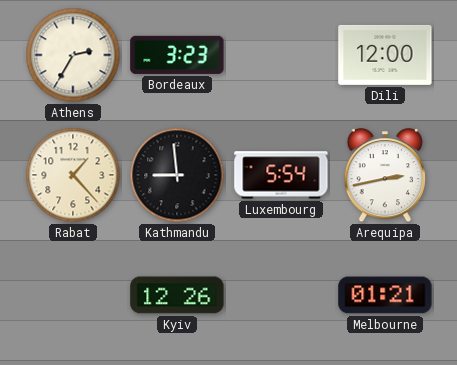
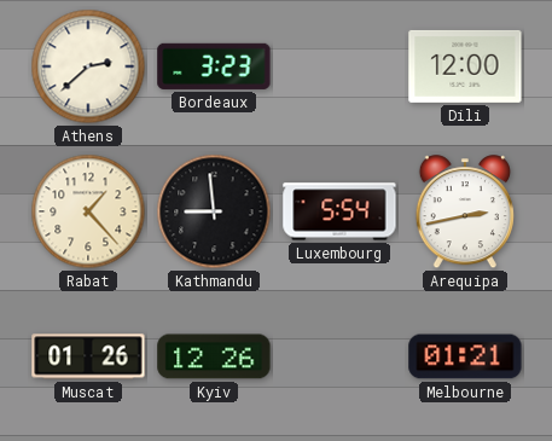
Athens: 2:35 -> 2:38
Muscat: none -> 01:26
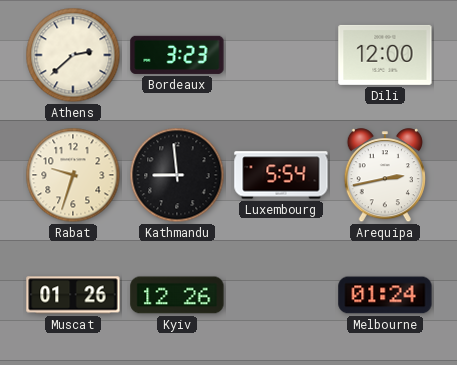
Rabat: 1:23 -> 9:33
Melbourne: 01:21 -> 01:24
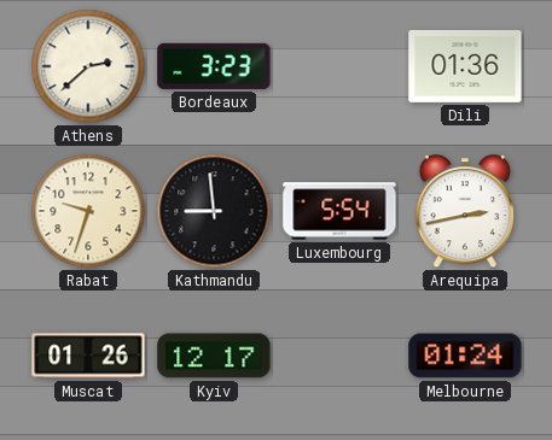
Dili: 12:00 -> 01:36
Kyiv: 12:26 -> 12:17
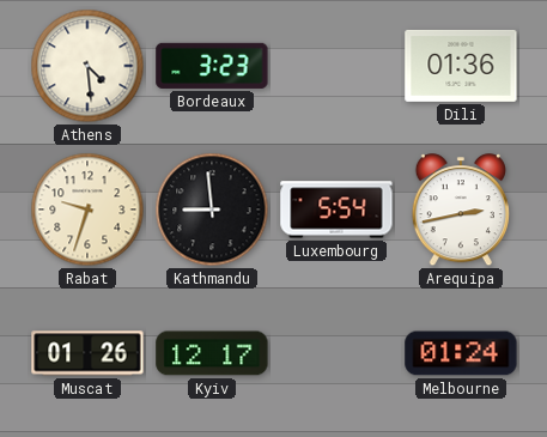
Athens: 2:38 -> 4:29
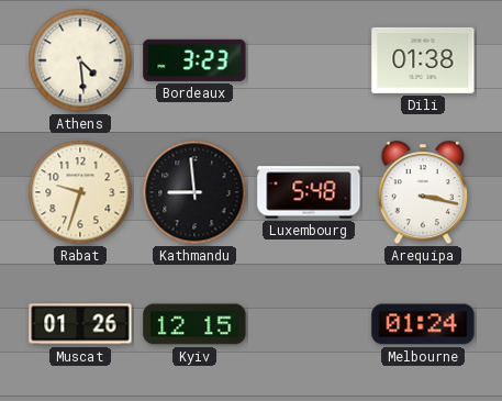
Dili: 01:36 -> 01:38
Luxembourg: 5:54 -> 5:48
Arequipa: 2:43 -> 3:17
Kyiv: 12:17 -> 12:15
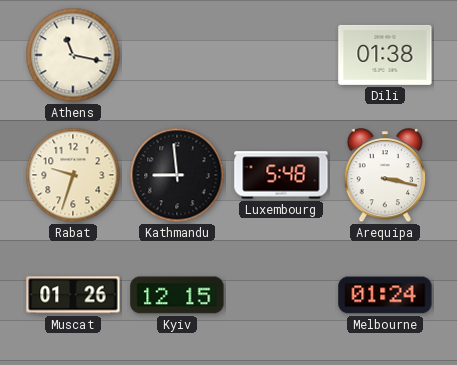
Athens: 4:29 -> 11:17
Bordeaux: 3:23 -> none
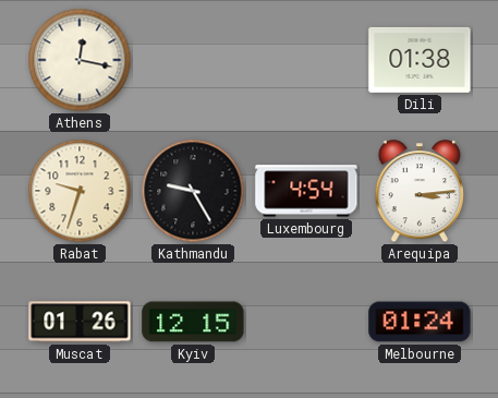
Athens: 11:17 -> 12:17
Kathmandu: 8:59 -> 9:25
Luxembourg: 5:48 -> 4:54
Arequipa: 3:17 -> 3:14
